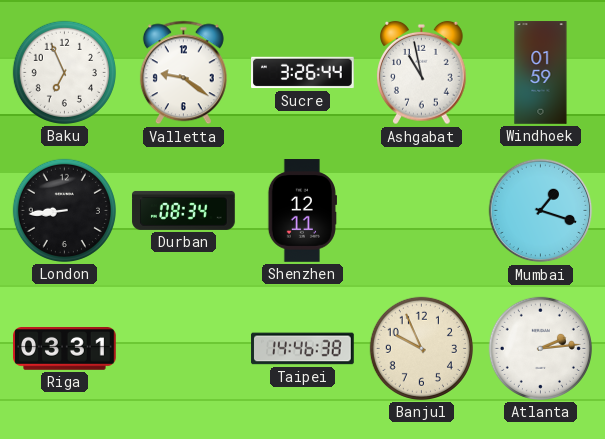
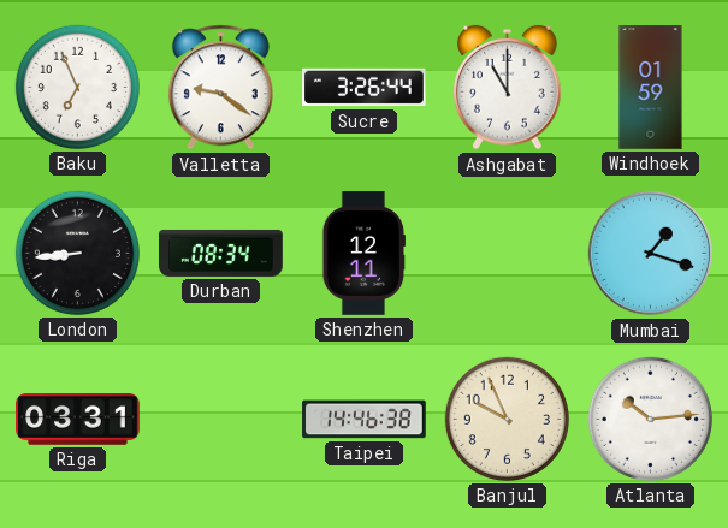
Ashgabat: 10:58 -> 11:00
Atlanta: 2:14 -> 10:14
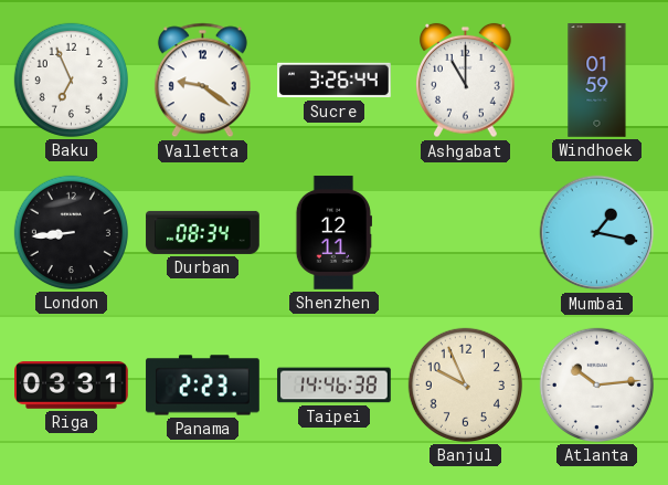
Mumbai: 1:18 -> 1:17
Panama: none -> 2:23
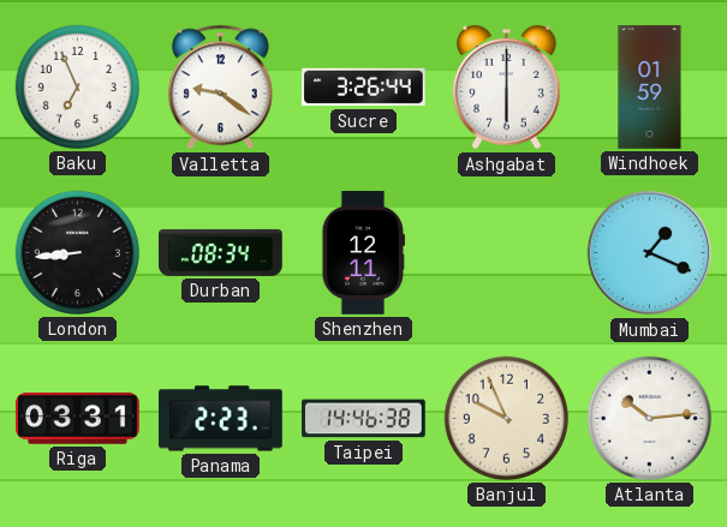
Ashgabat: 11:00 -> 6:00
Mumbai: 1:17 -> 1:19
